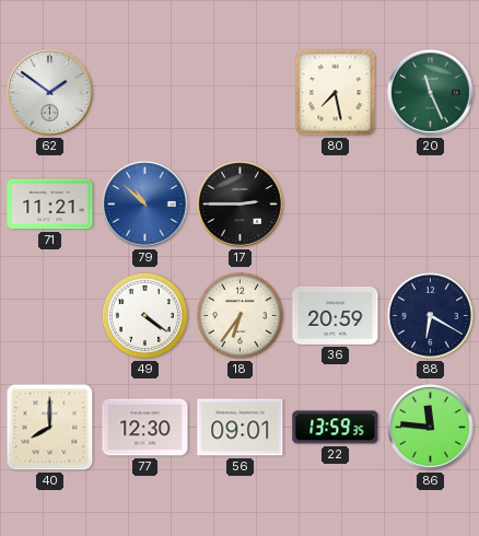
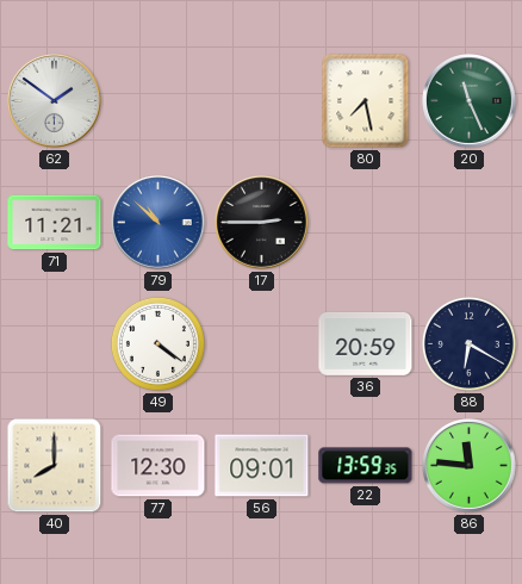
18: 6:36 -> none
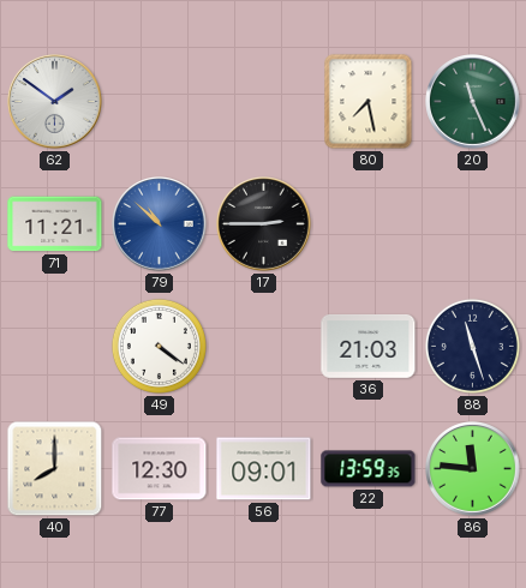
36: 20:59 -> 21:03
88: 6:20 -> 11:27
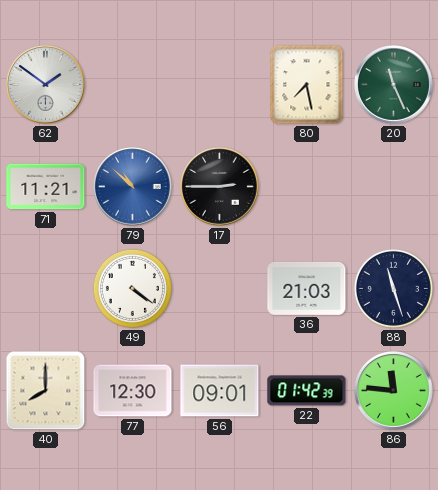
22: 13:59 -> 01:42
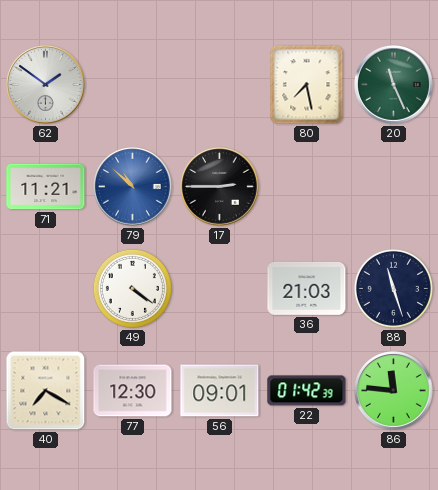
40: 8:00 -> 7:20
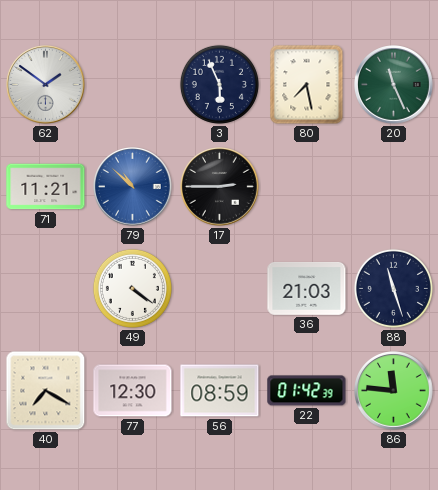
3: none -> 5:56
56: 09:01 -> 08:59
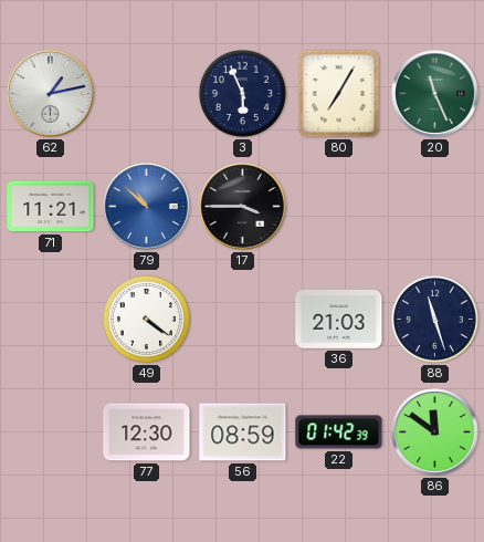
62: 1:51 -> 1:13
80: 7:28 -> 7:05
17: 2:45 -> 3:45
40: 7:20 -> none
86: 11:46 -> 11:51
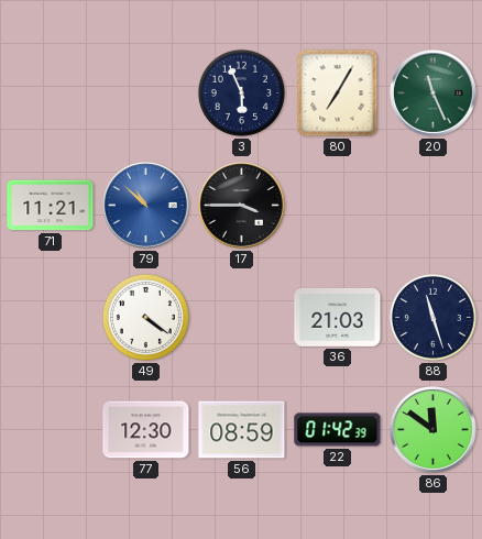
62: 1:13 -> none
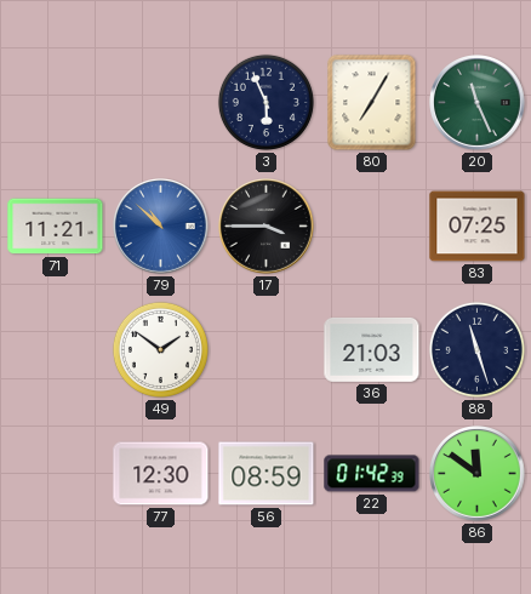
83: none -> 07:25
49: 4:21 -> 1:51
